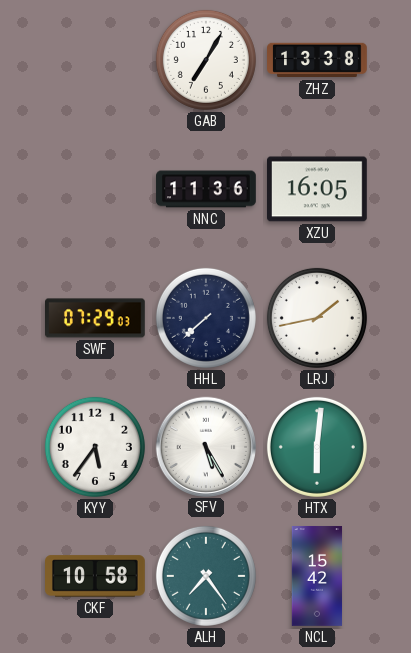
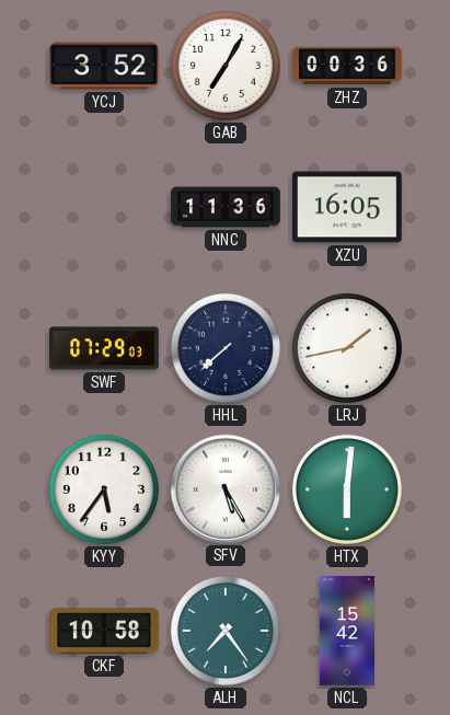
YCJ: none -> 3:52
ZHZ: 13:38 -> 00:36
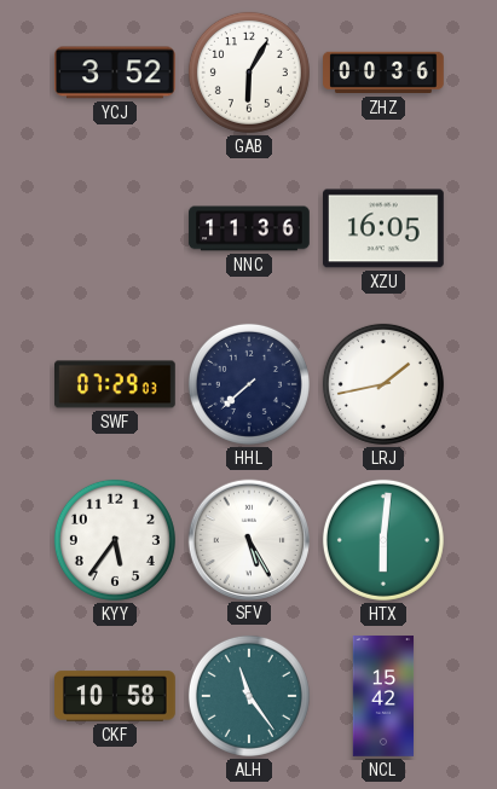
GAB: 7:05 -> 6:05
ALH: 7:24 -> 11:24
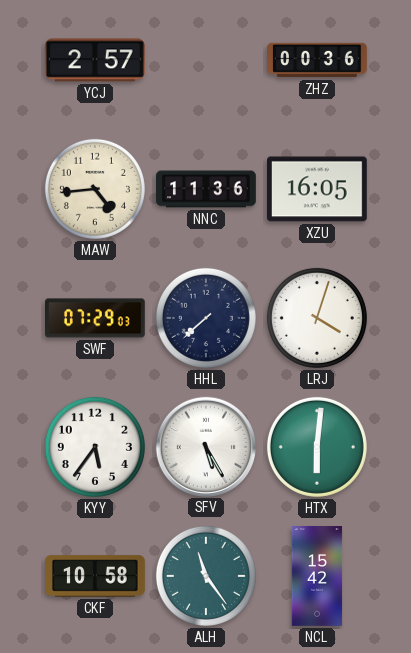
YCJ: 3:52 -> 2:57
GAB: 6:05 -> none
MAW: none -> 4:44
LRJ: 1:43 -> 4:03
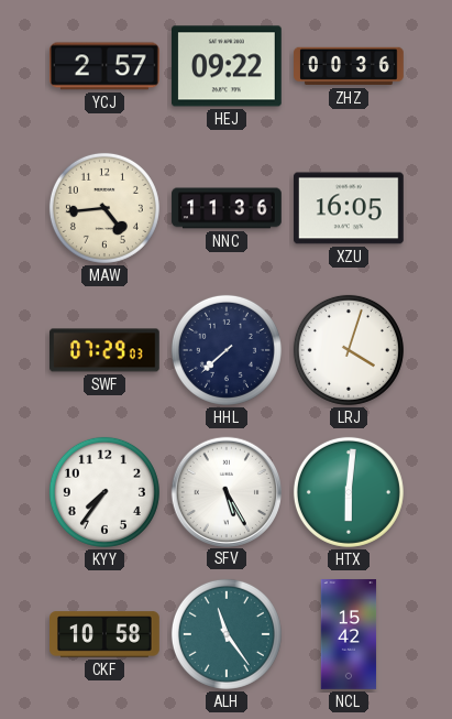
HEJ: none -> 09:22
KYY: 5:36 -> 7:36
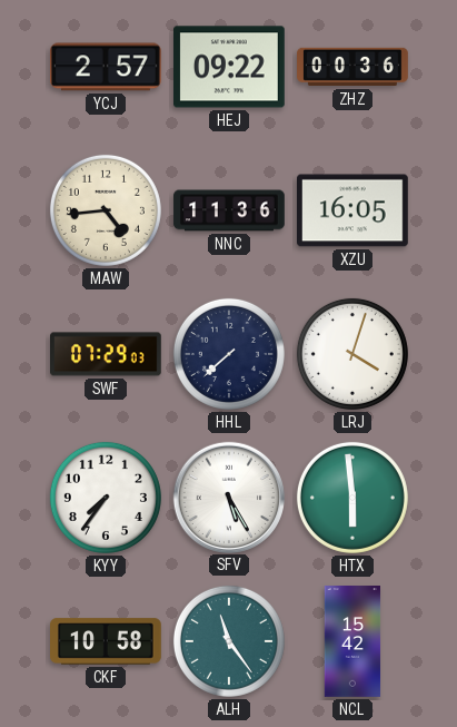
HTX: 6:01 -> 5:59
